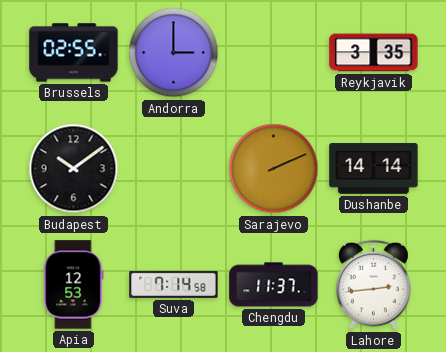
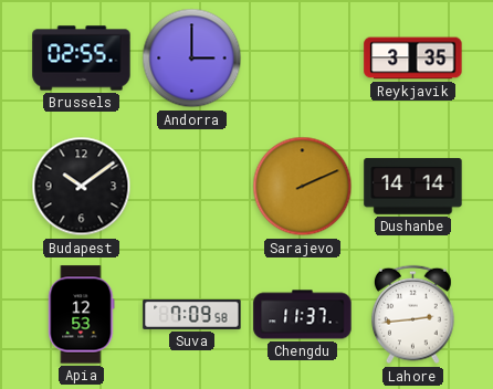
Suva: 7:14 -> 7:09
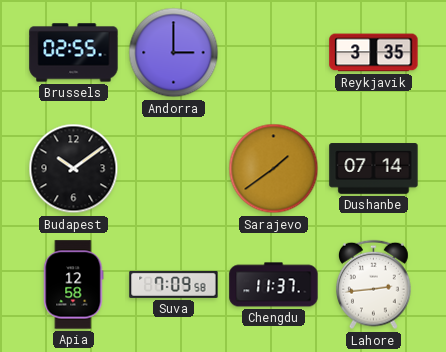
Sarajevo: 2:11 -> 1:39
Dushanbe: 14:14 -> 07:14
Apia: 12:53 -> 12:58
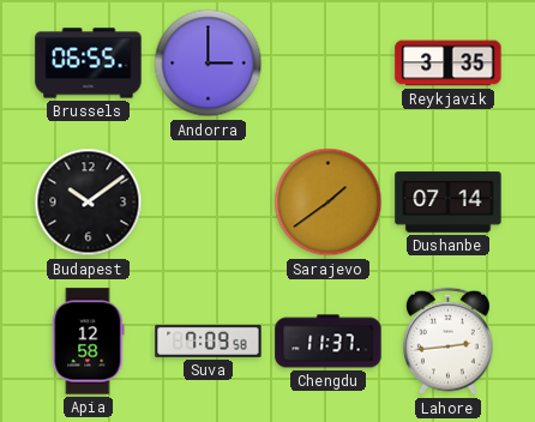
Brussels: 02:55 -> 06:55
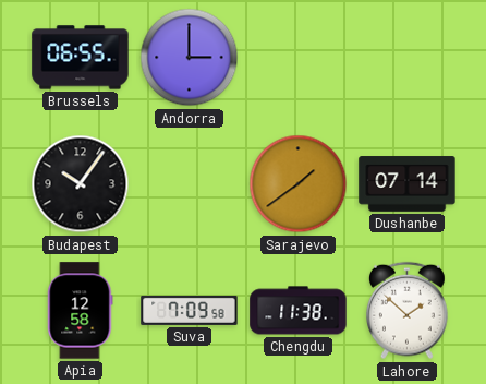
Reykjavik: 3:35 -> none
Budapest: 10:09 -> 10:06
Chengdu: 11:37 -> 11:38
Lahore: 2:44 -> 1:52
